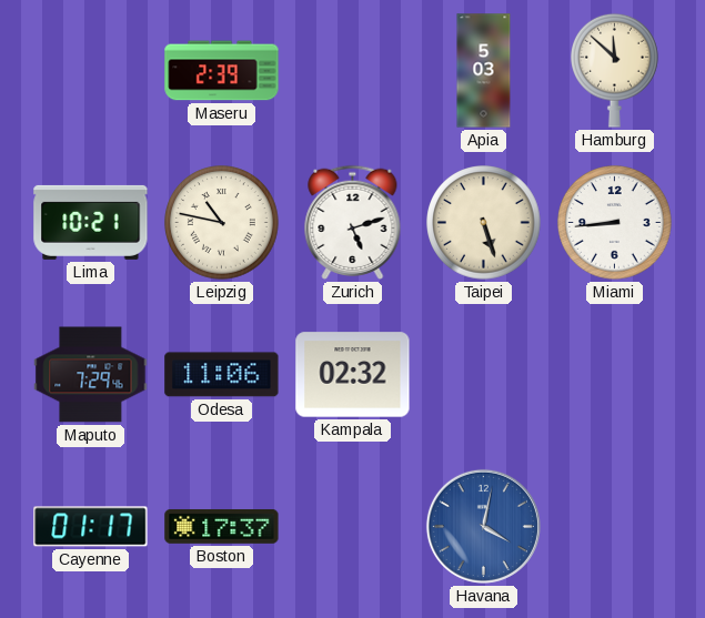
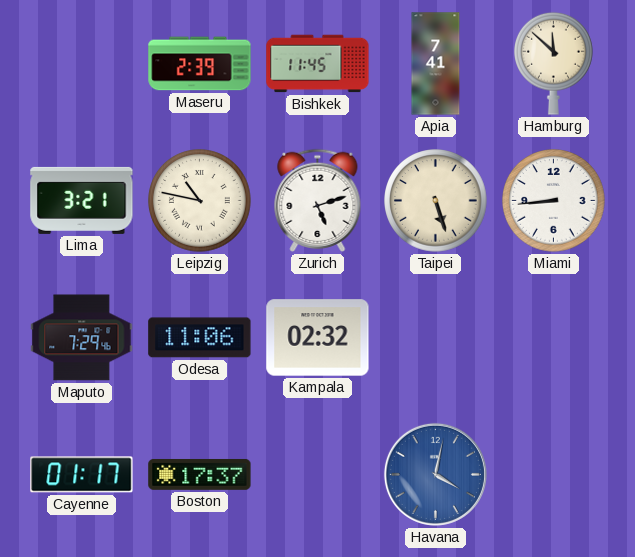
Bishkek: none -> 11:45
Apia: 5:03 -> 7:41
Lima: 10:21 -> 3:21
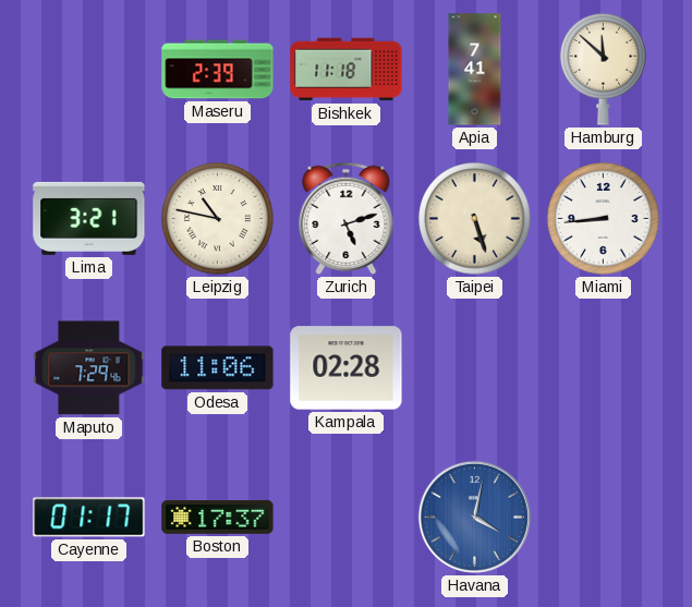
Bishkek: 11:45 -> 11:18
Kampala: 02:32 -> 02:28
